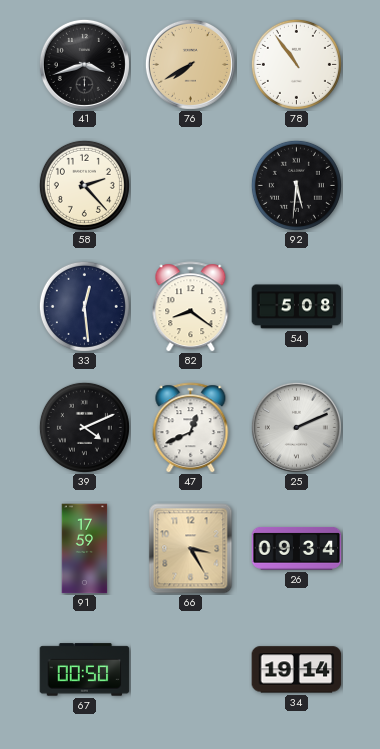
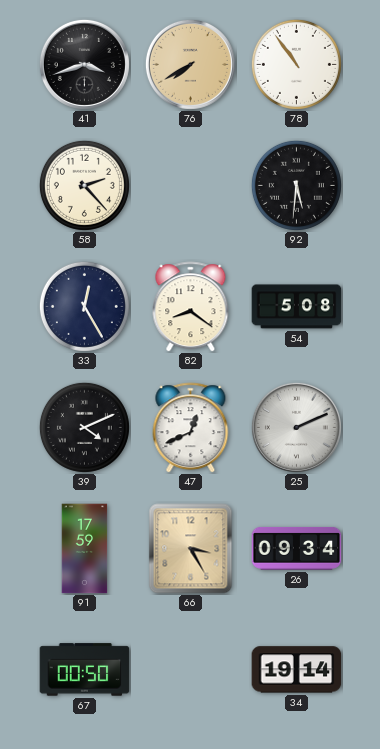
33: 12:29 -> 12:25
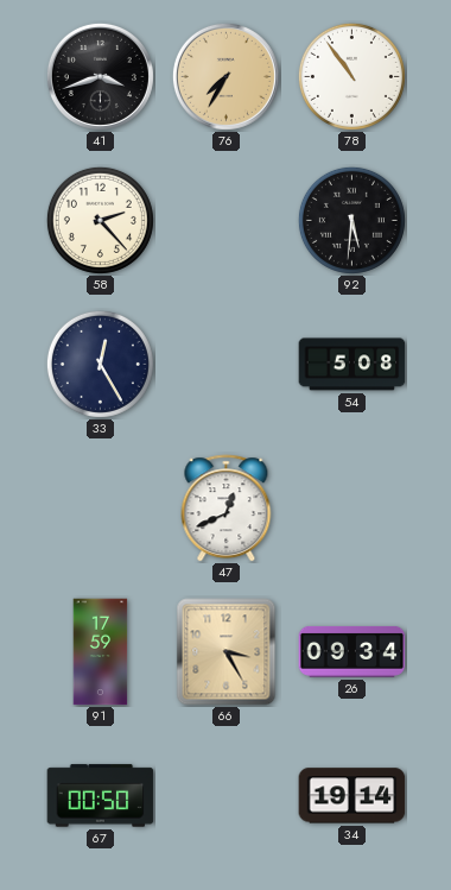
76: 7:40 -> 7:35
82: 8:21 -> none
39: 4:11 -> none
25: 2:11 -> none
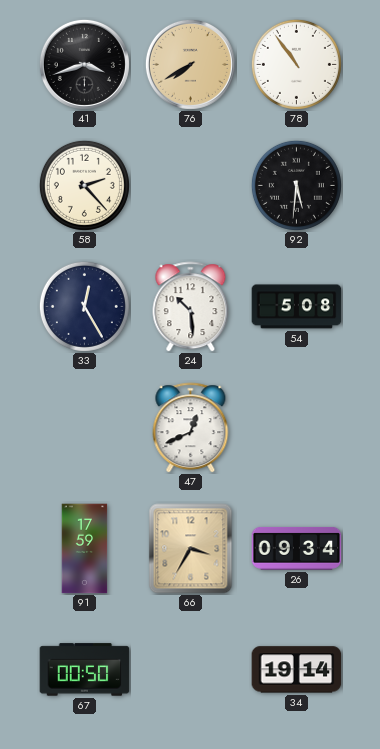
76: 7:35 -> 7:40
24: none -> 10:29
66: 3:25 -> 3:35
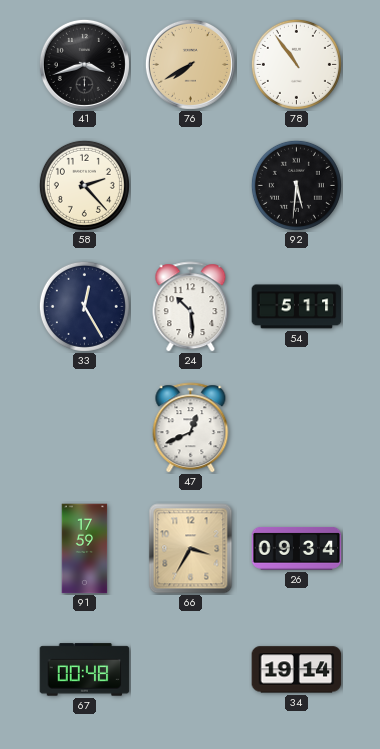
54: 5:08 -> 5:11
67: 00:50 -> 00:48
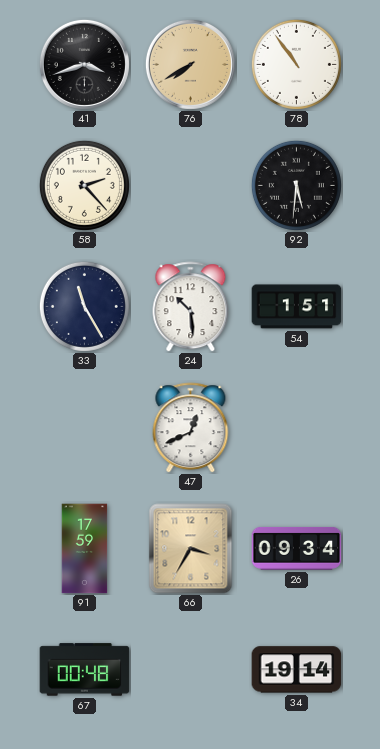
33: 12:25 -> 11:25
54: 5:11 -> 1:51
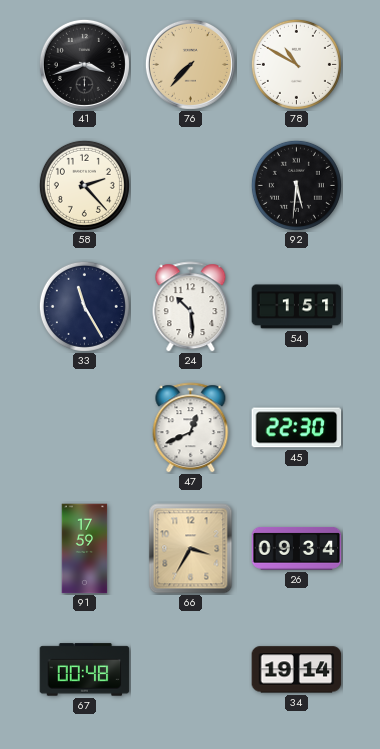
76: 7:40 -> 7:37
78: 10:54 -> 10:50
45: none -> 22:30
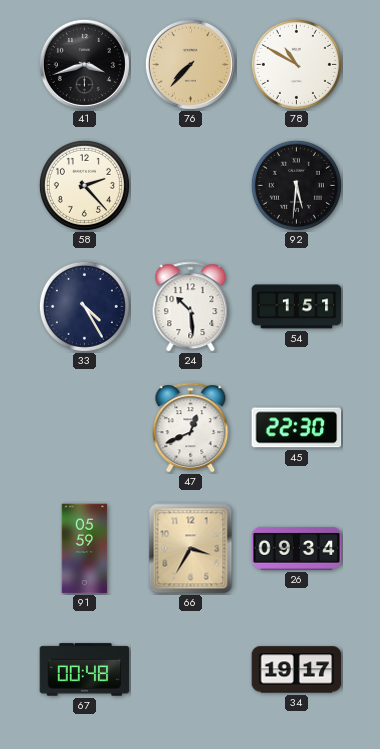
33: 11:25 -> 4:25
91: 17:59 -> 05:59
34: 19:14 -> 19:17
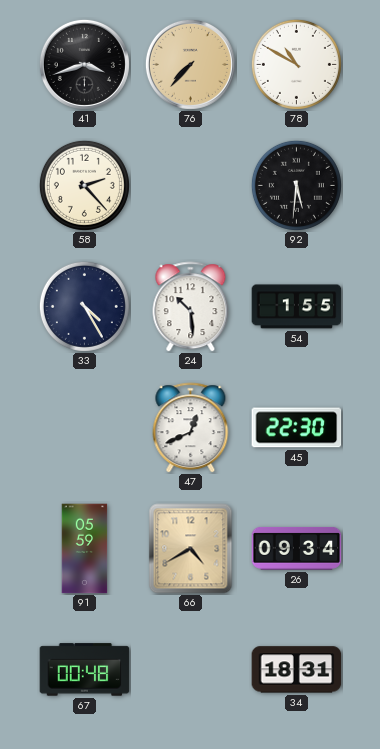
54: 1:51 -> 1:55
66: 3:35 -> 4:40
34: 19:17 -> 18:31
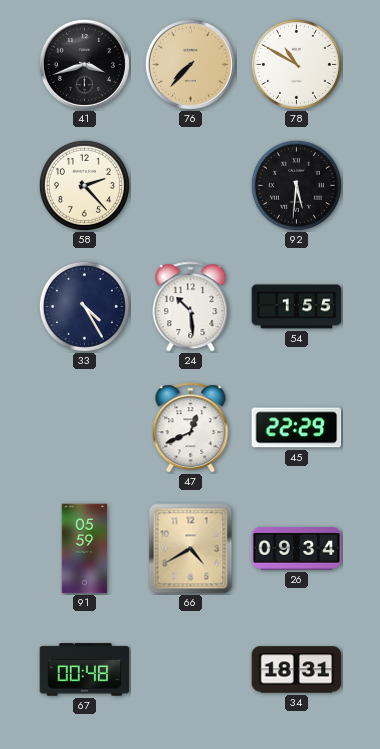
45: 22:30 -> 22:29
